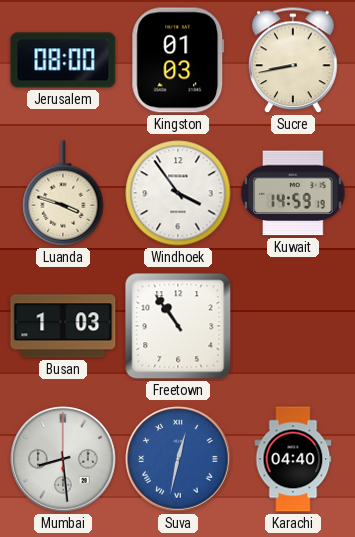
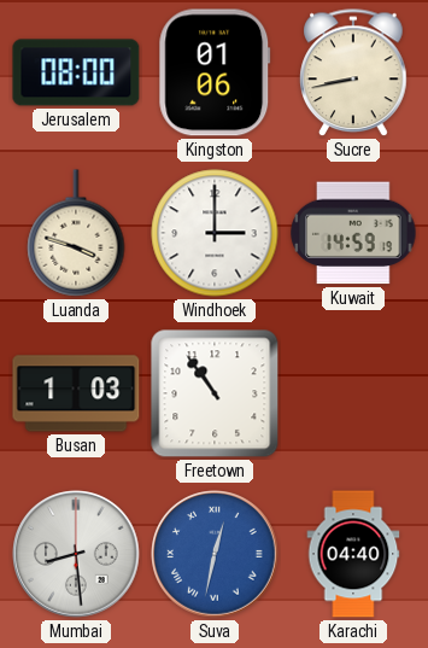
Kingston: 01:03 -> 01:06
Windhoek: 3:54 -> 3:00
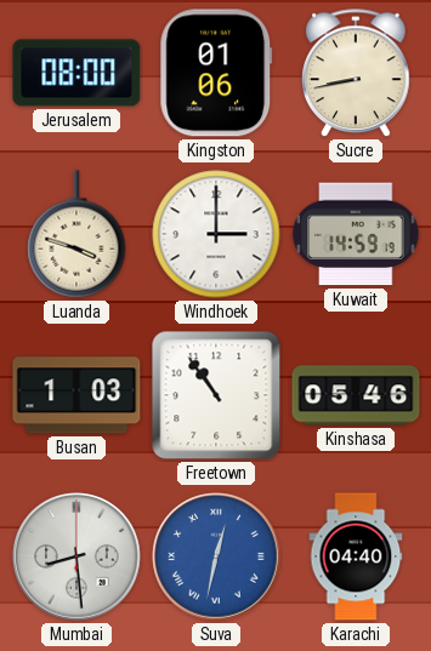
Kinshasa: none -> 05:46
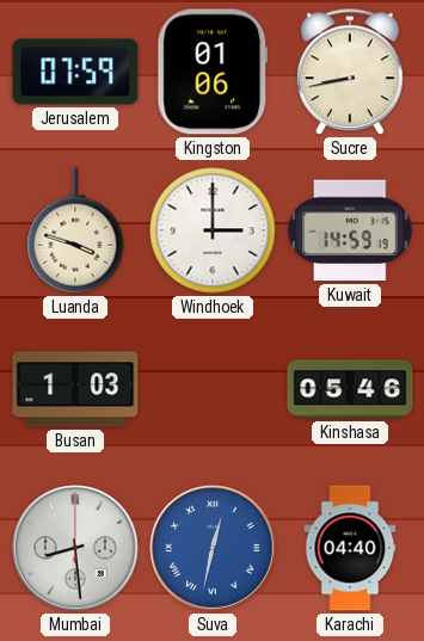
Jerusalem: 08:00 -> 07:59
Freetown: 10:54 -> none
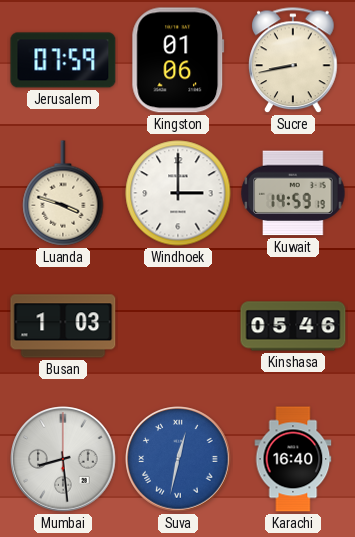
Karachi: 04:40 -> 16:40
